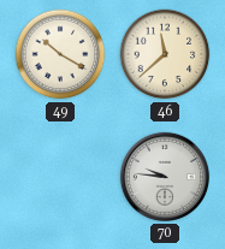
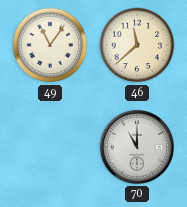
49: 10:20 -> 11:06
70: 9:46 -> 11:00
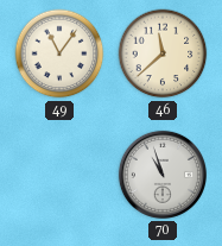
70: 11:00 -> 10:57
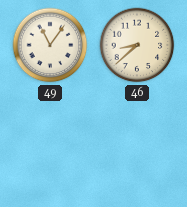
46: 11:38 -> 8:38
70: 10:57 -> none
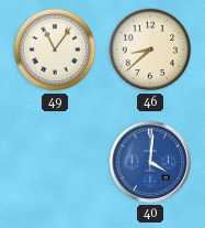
40: none -> 4:01
